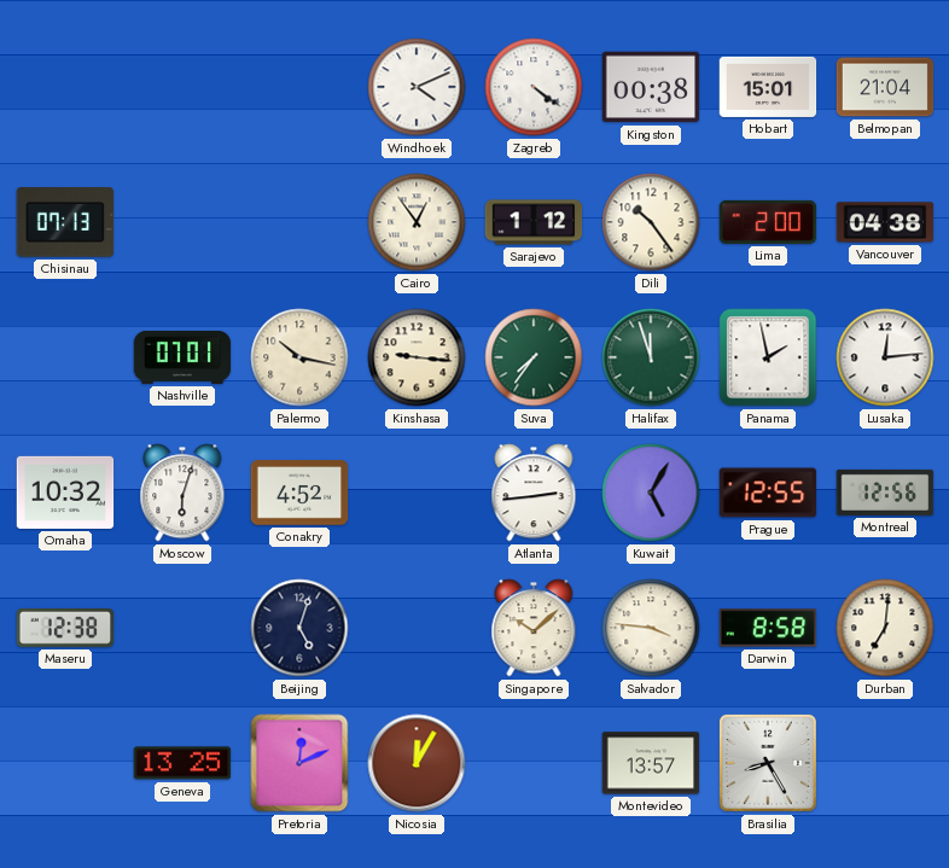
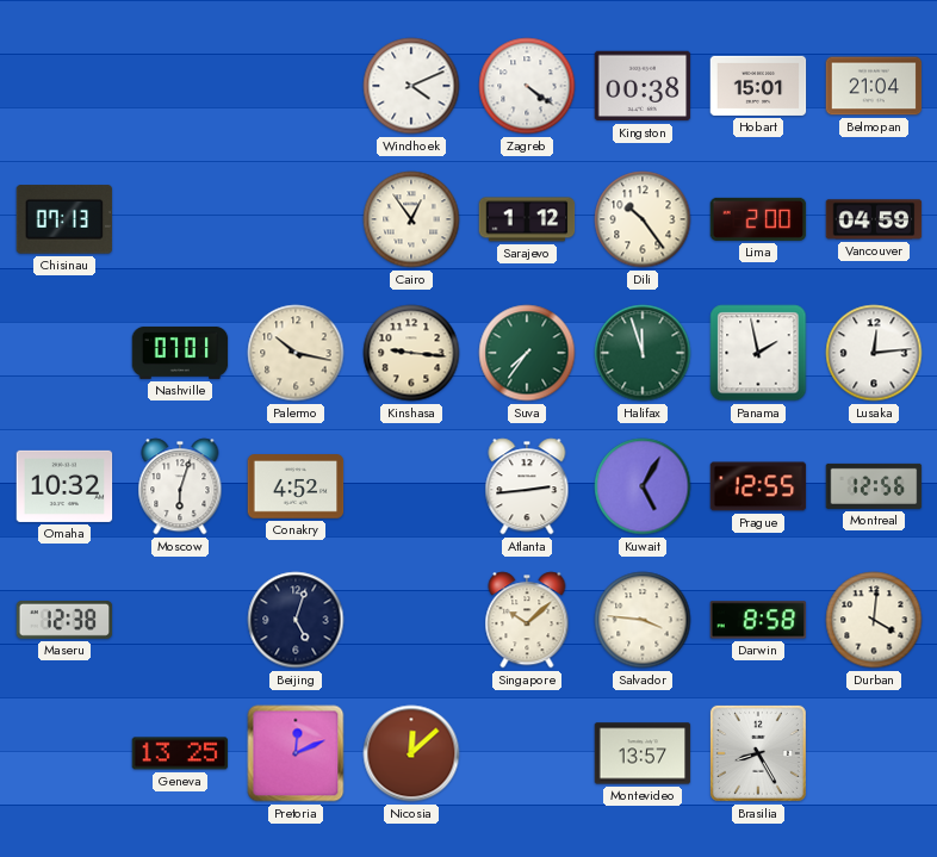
Vancouver: 04:38 -> 04:59
Durban: 7:01 -> 4:01
Nicosia: 12:05 -> 12:08
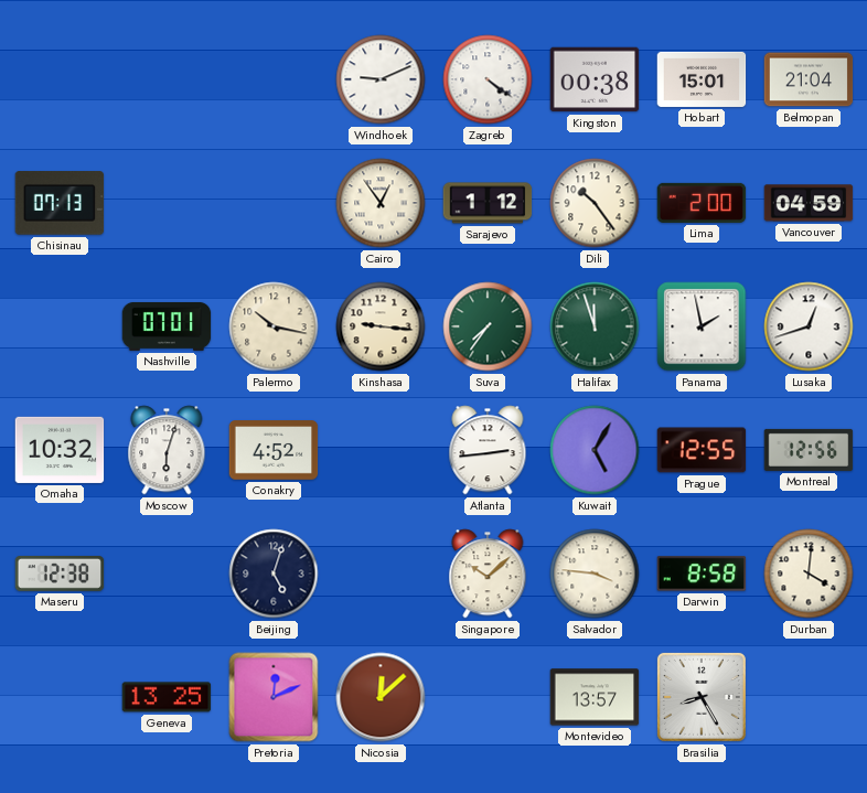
Windhoek: 4:11 -> 9:11
Lusaka: 12:14 -> 12:42
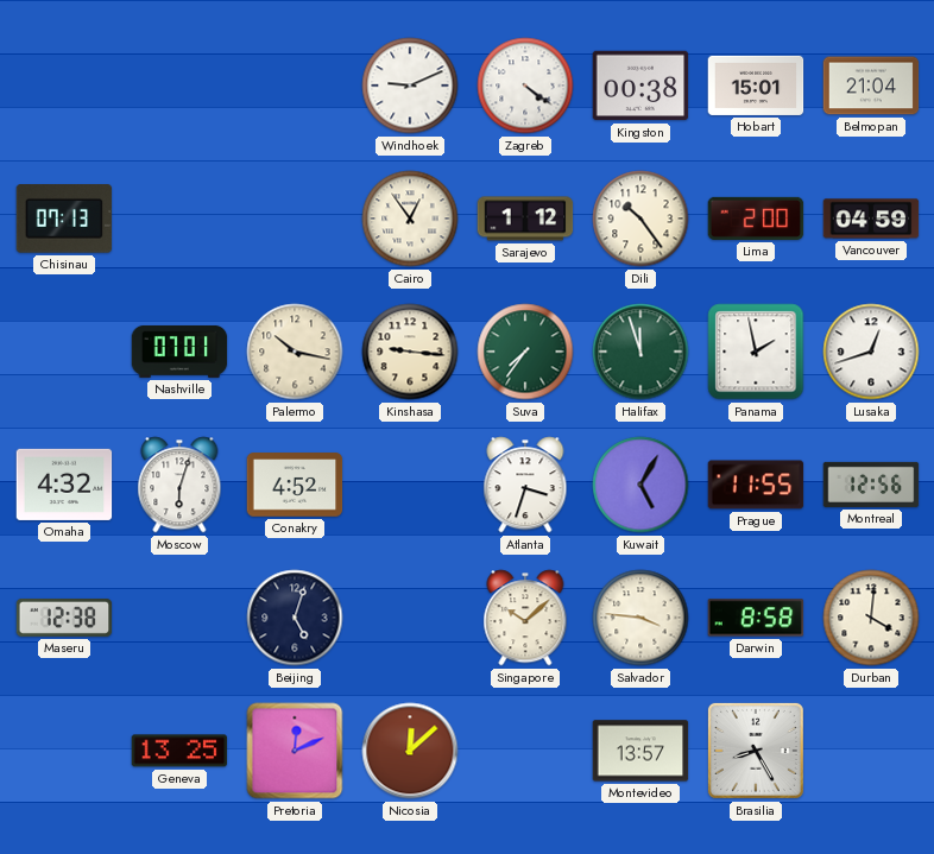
Omaha: 10:32 -> 4:32
Atlanta: 2:44 -> 3:33
Prague: 12:55 -> 11:55
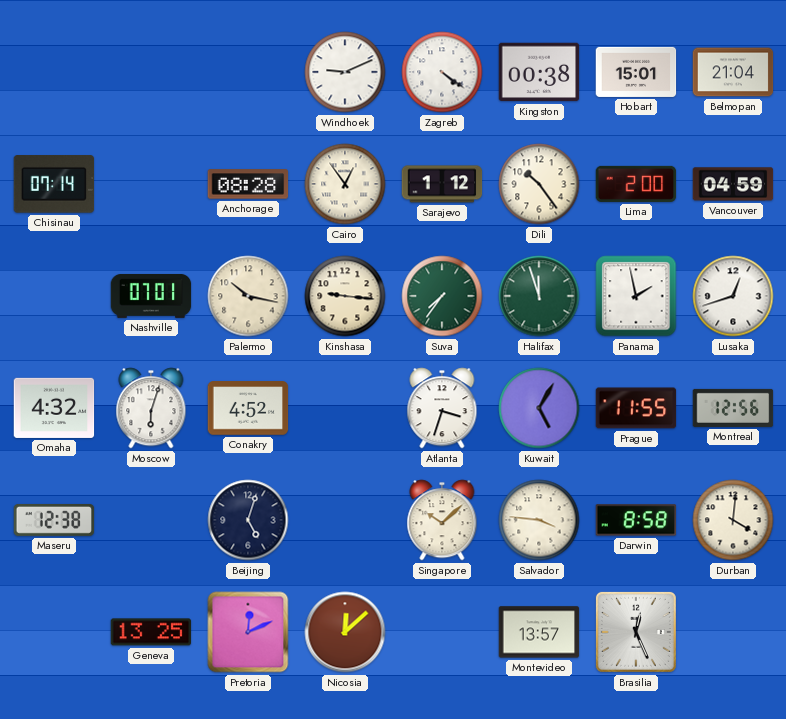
Chisinau: 07:13 -> 07:14
Anchorage: none -> 08:28
Brasilia: 8:25 -> 12:26
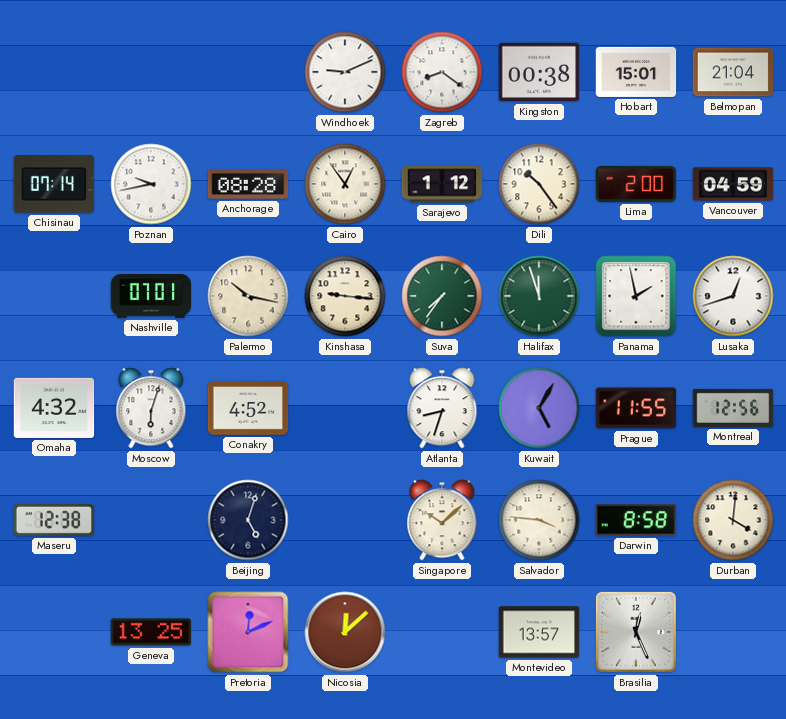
Zagreb: 4:21 -> 8:21
Poznan: none -> 9:43
Atlanta: 3:33 -> 8:33
